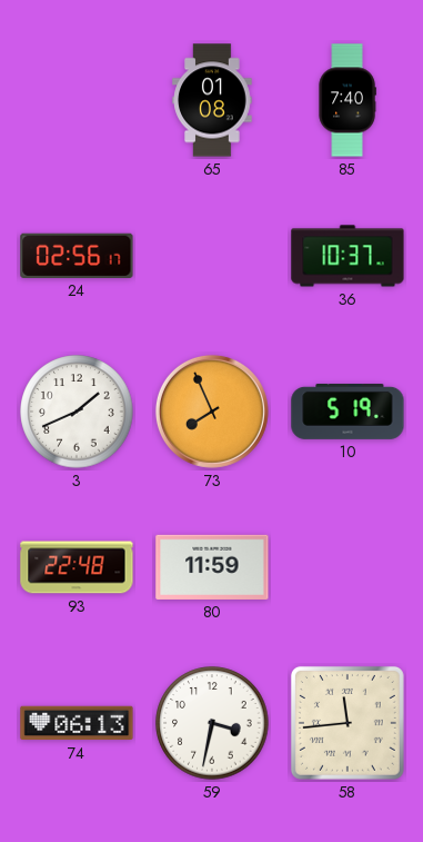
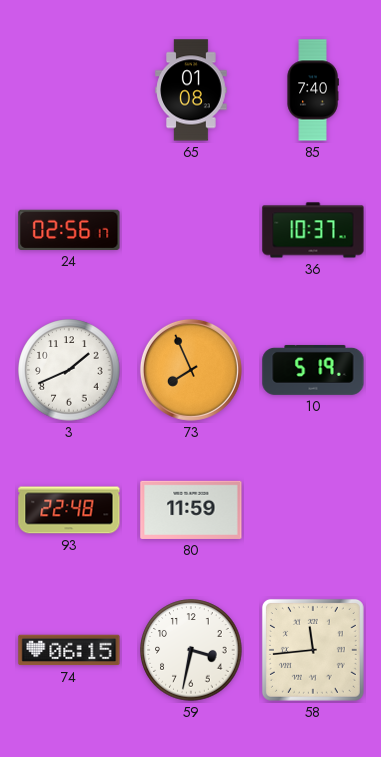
74: 06:13 -> 06:15
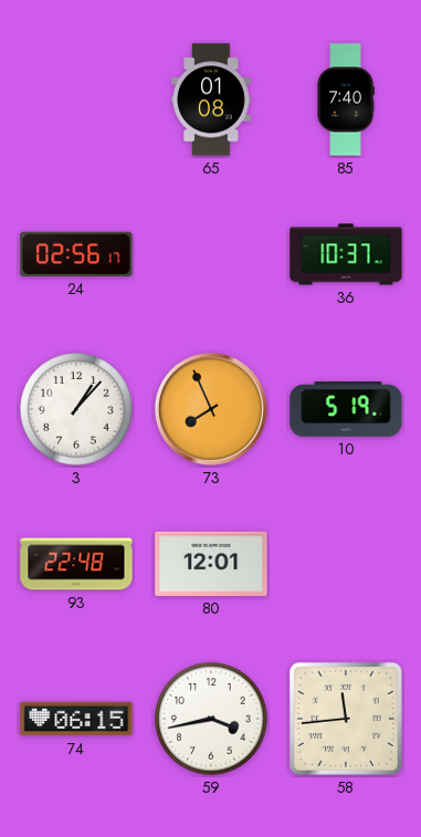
3: 1:41 -> 1:07
80: 11:59 -> 12:01
59: 3:32 -> 3:43
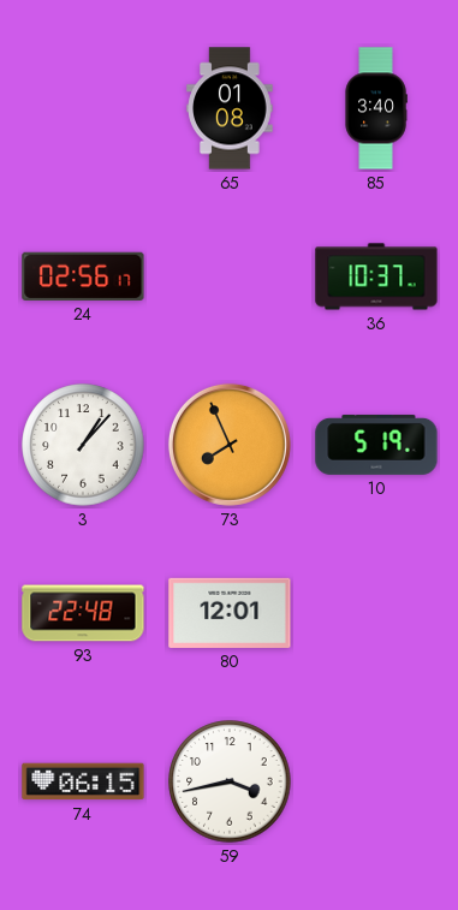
85: 7:40 -> 3:40
58: 11:44 -> none
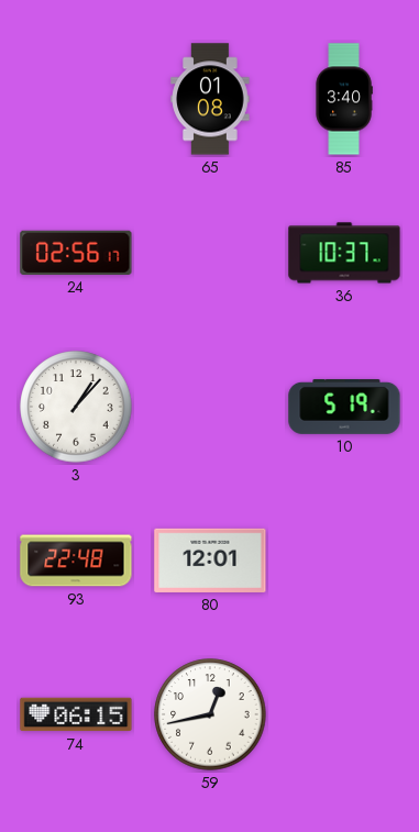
73: 7:56 -> none
59: 3:43 -> 12:43
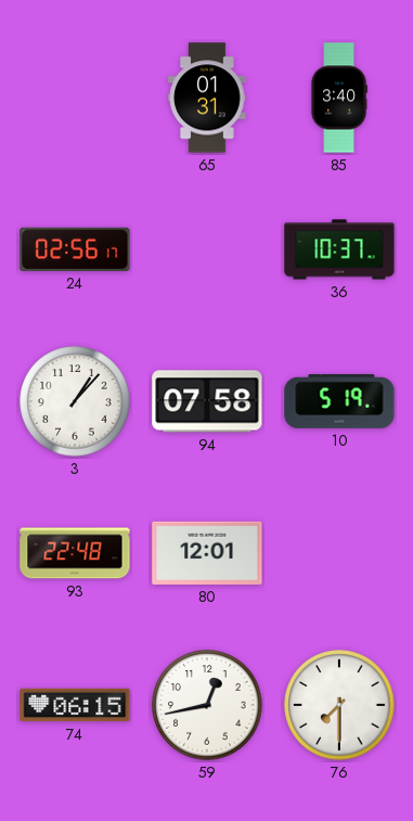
65: 01:08 -> 01:31
94: none -> 07:58
76: none -> 7:30
